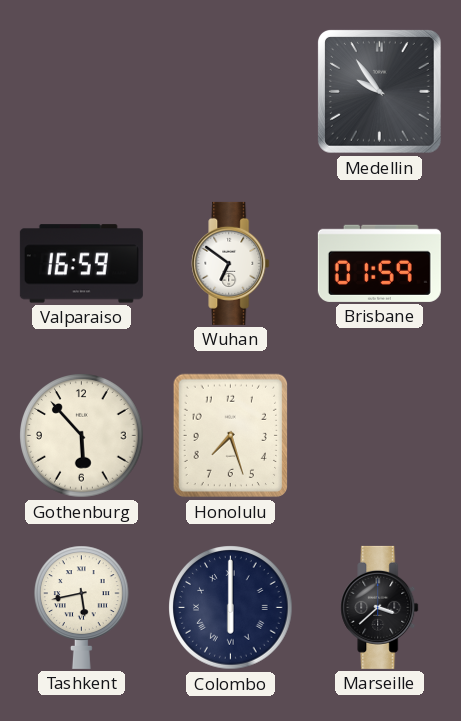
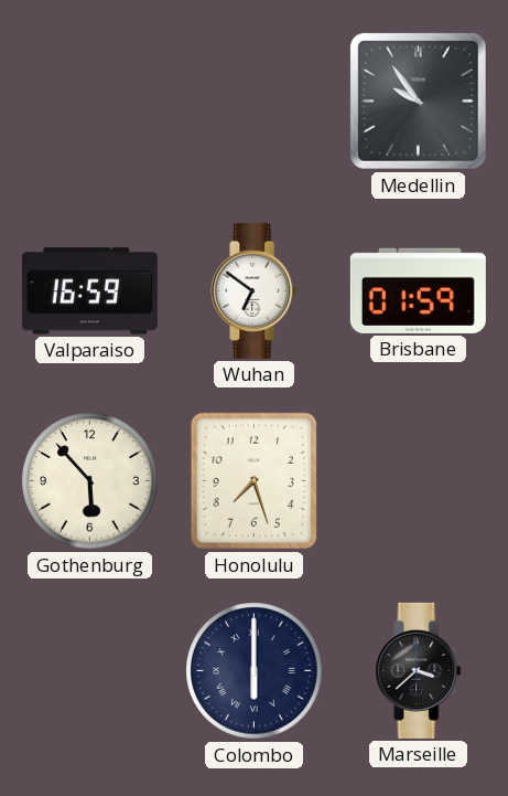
Tashkent: 5:43 -> none
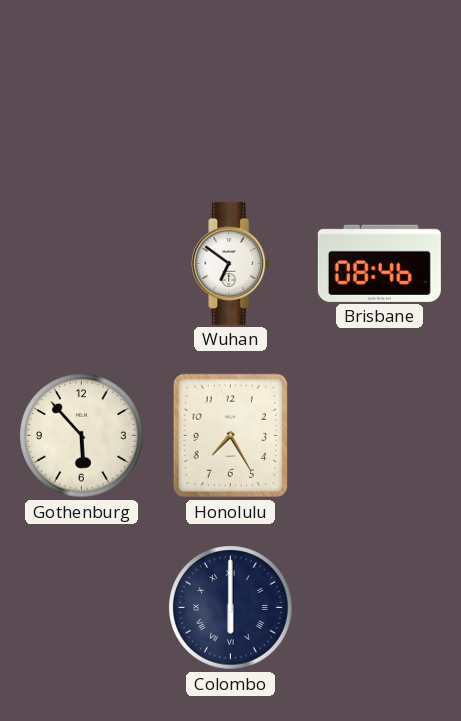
Medellin: 9:54 -> none
Valparaiso: 16:59 -> none
Brisbane: 01:59 -> 08:46
Honolulu: 7:27 -> 7:25
Marseille: 3:38 -> none
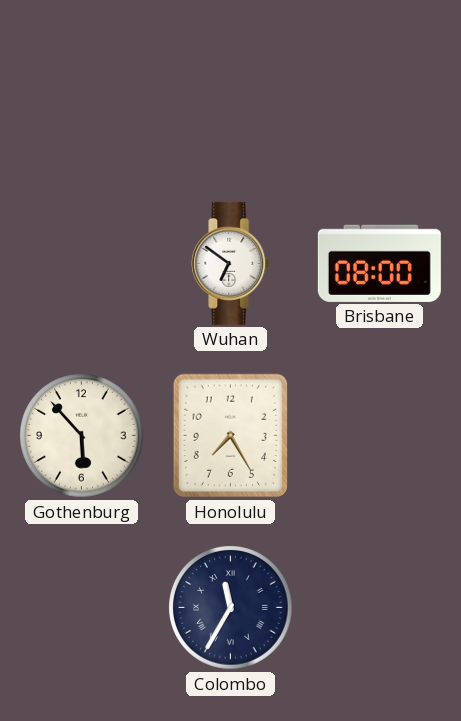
Brisbane: 08:46 -> 08:00
Colombo: 6:00 -> 11:35
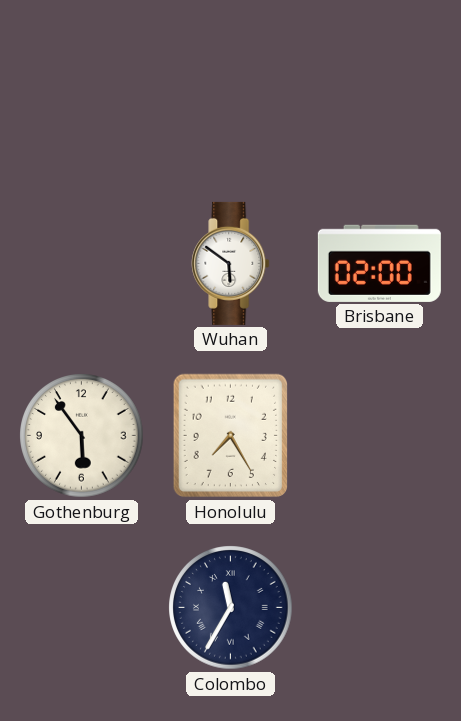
Wuhan: 6:51 -> 5:51
Brisbane: 08:00 -> 02:00
Gothenburg: 5:53 -> 5:54
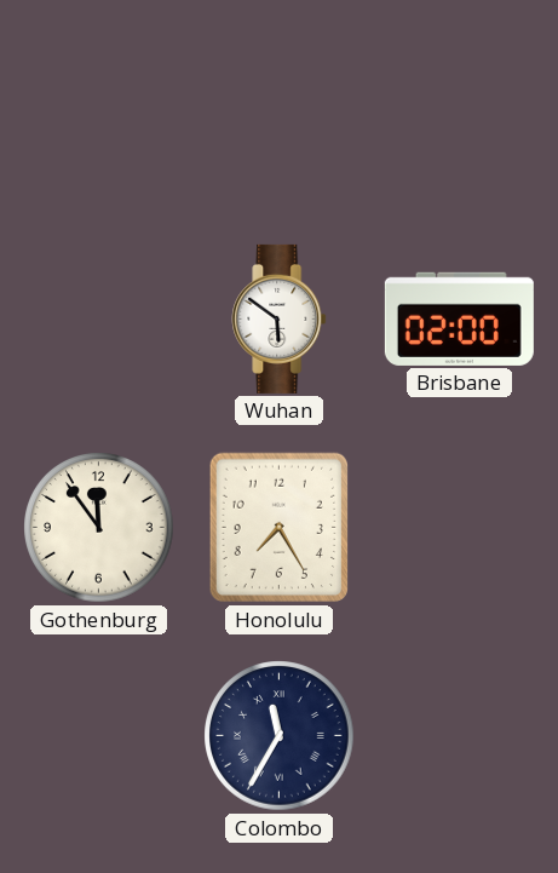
Gothenburg: 5:54 -> 11:54
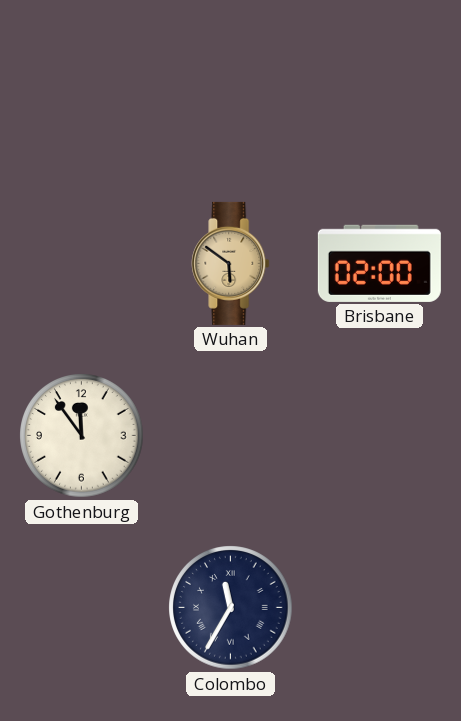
Wuhan dial: white -> champagne
Honolulu: 7:25 -> none
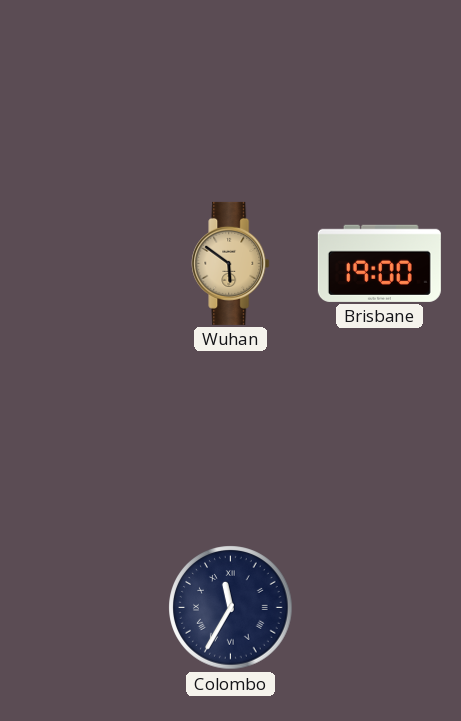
Brisbane: 02:00 -> 19:00
Gothenburg: 11:54 -> none
